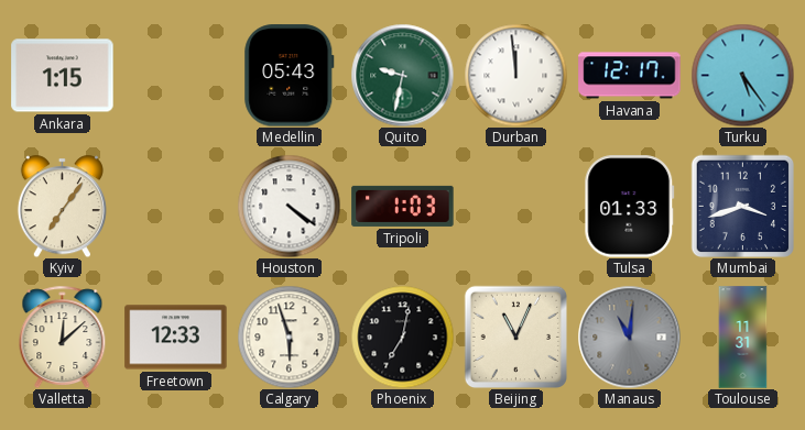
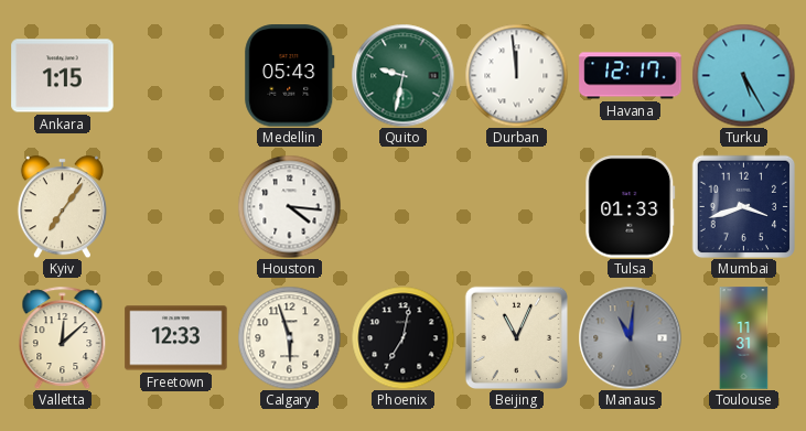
Turku: 5:24 -> 5:25
Houston: 4:21 -> 4:16
Tripoli: 1:03 -> none
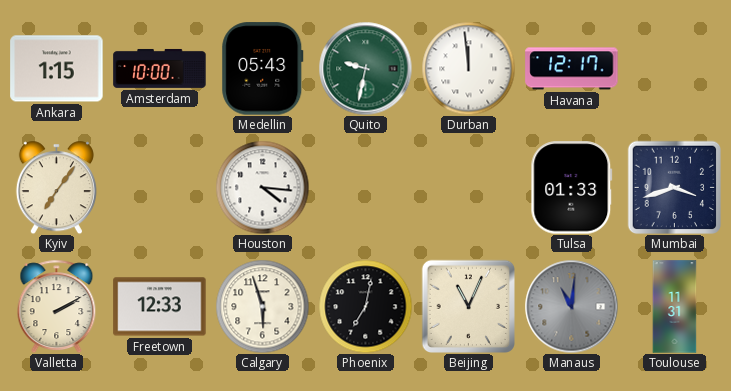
Amsterdam: none -> 10:00
Turku: 5:25 -> none
Valletta: 12:08 -> 2:10
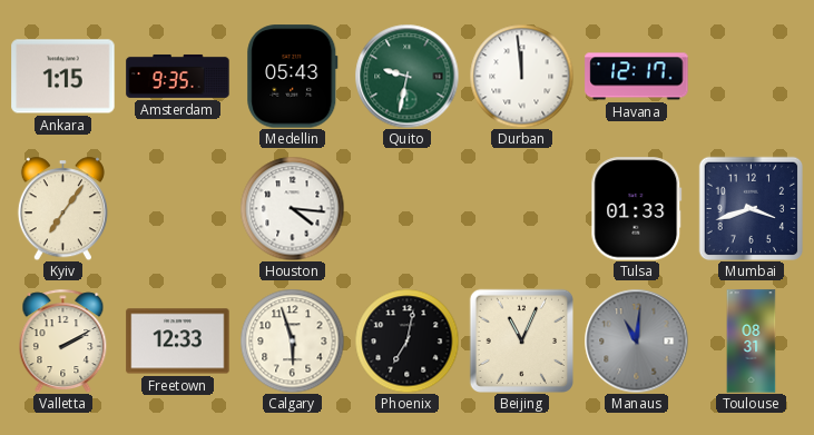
Amsterdam: 10:00 -> 9:35
Toulouse: 11:31 -> 08:31
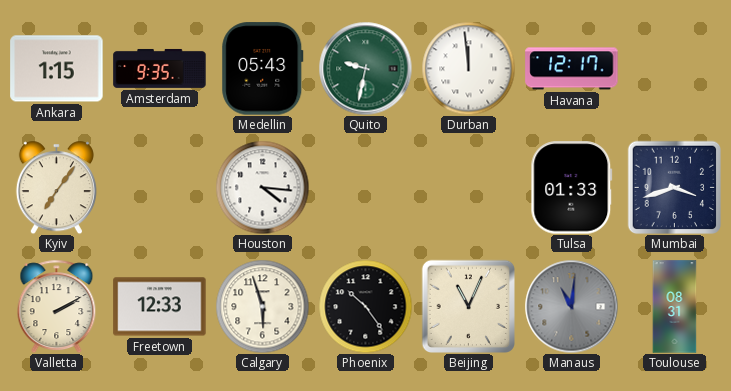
Phoenix: 7:02 -> 10:24
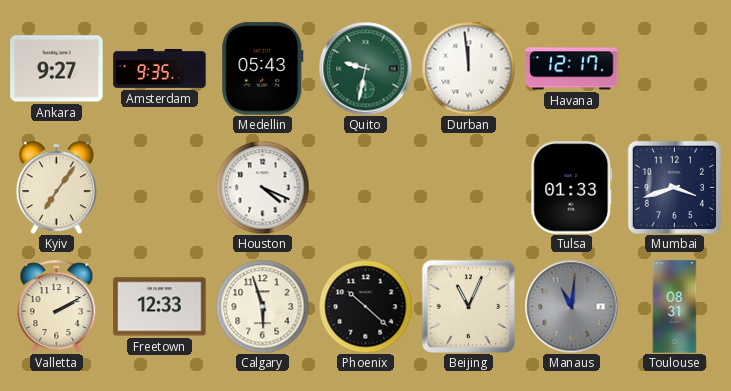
Ankara: 1:15 -> 9:27
Houston: 4:16 -> 4:19
Phoenix: 10:24 -> 10:22
